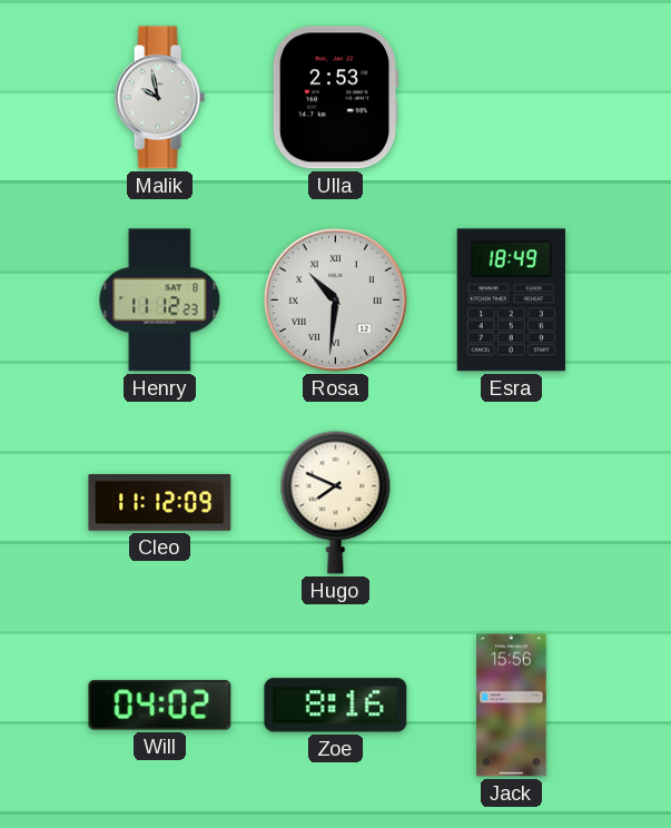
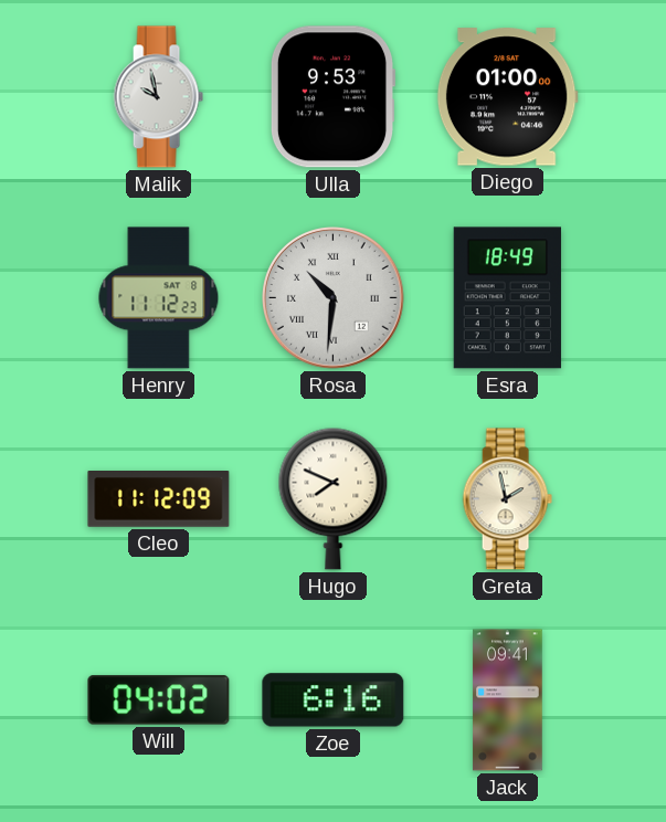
Ulla: 2:53 -> 9:53
Diego: none -> 01:00
Greta: none -> 1:58
Zoe: 8:16 -> 6:16
Jack: 15:56 -> 09:41
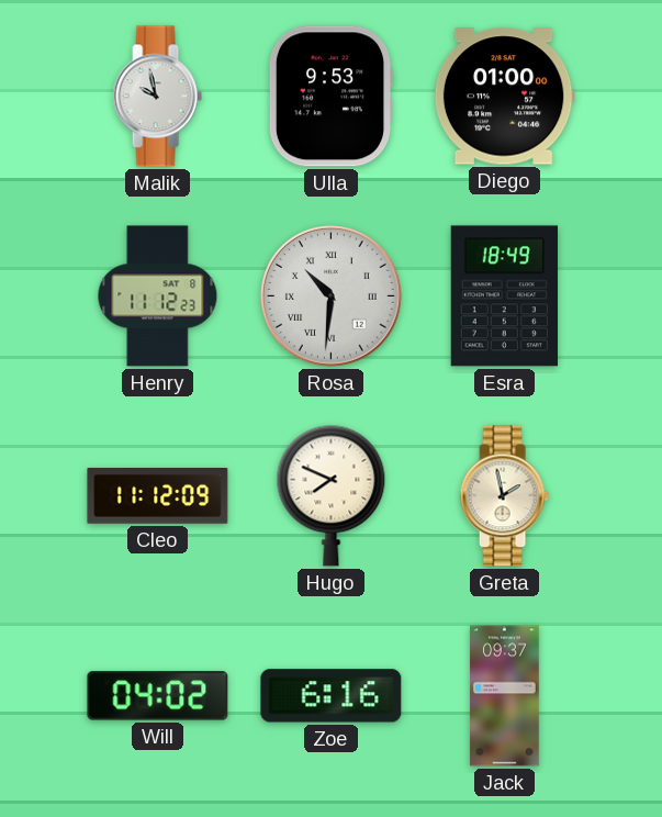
Jack: 09:41 -> 09:37
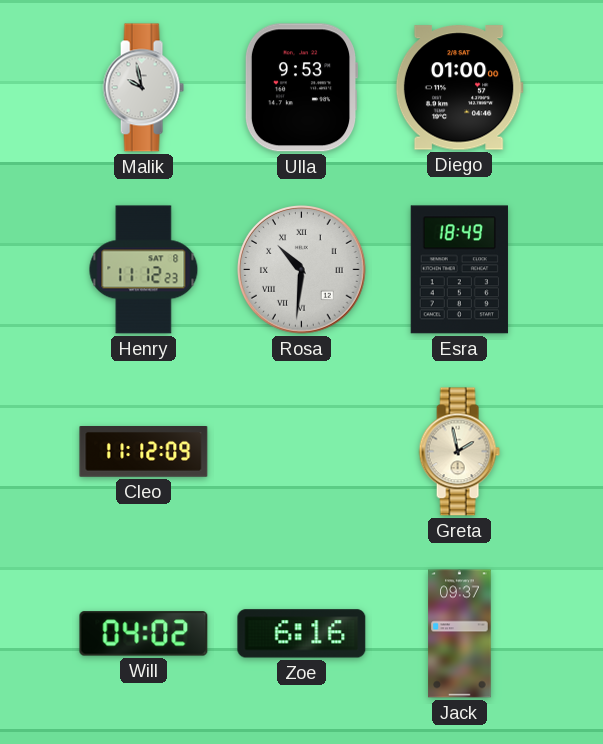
Hugo: 7:49 -> none
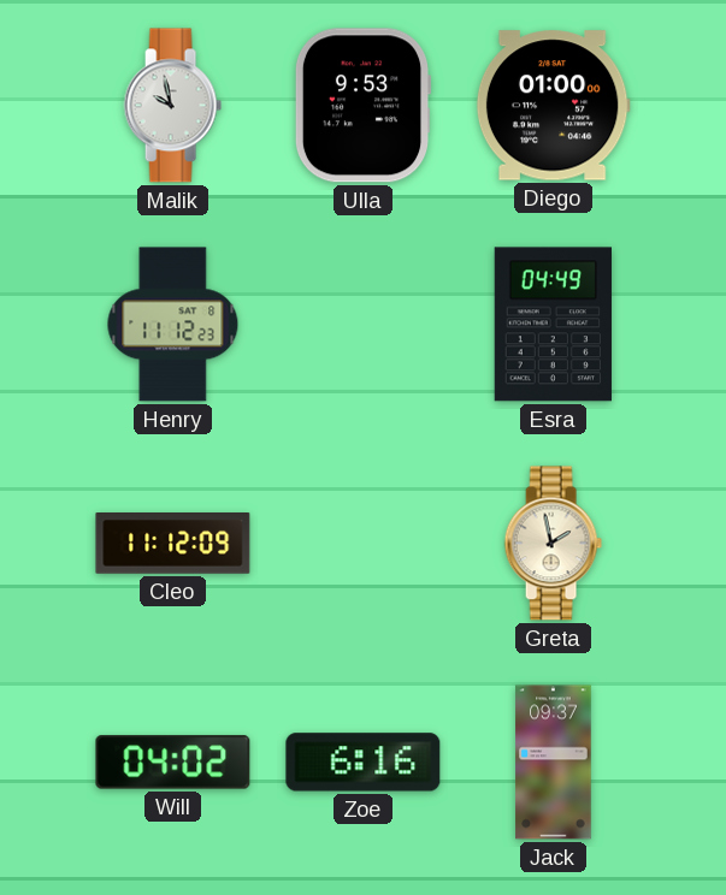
Rosa: 10:31 -> none
Esra: 18:49 -> 04:49
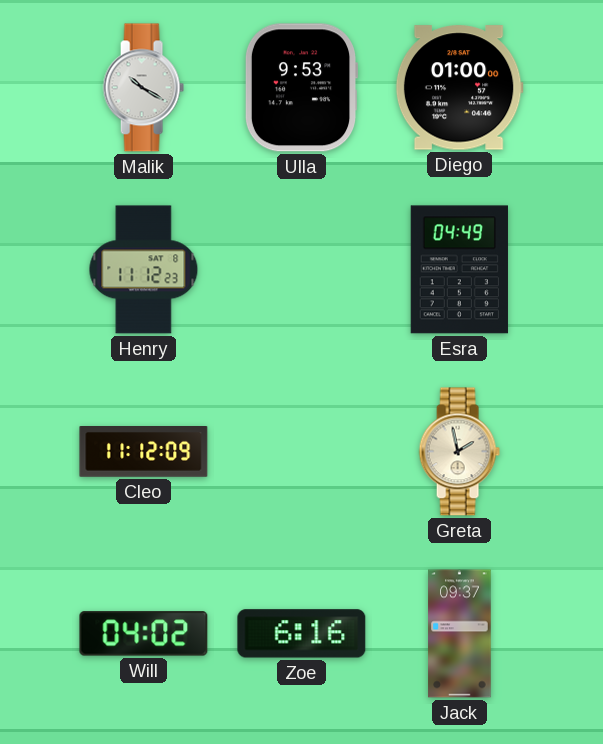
Malik: 9:58 -> 10:20
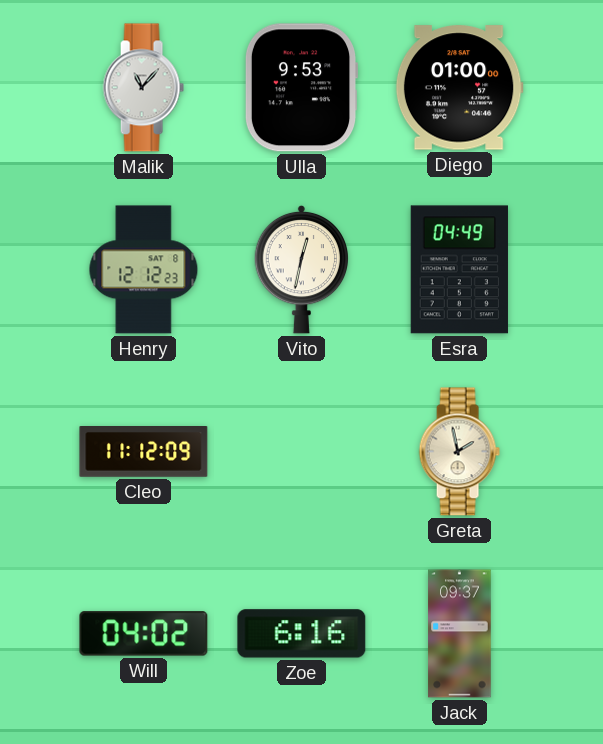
Malik: 10:20 -> 11:07
Henry: 11:12 -> 12:12
Vito: none -> 12:32
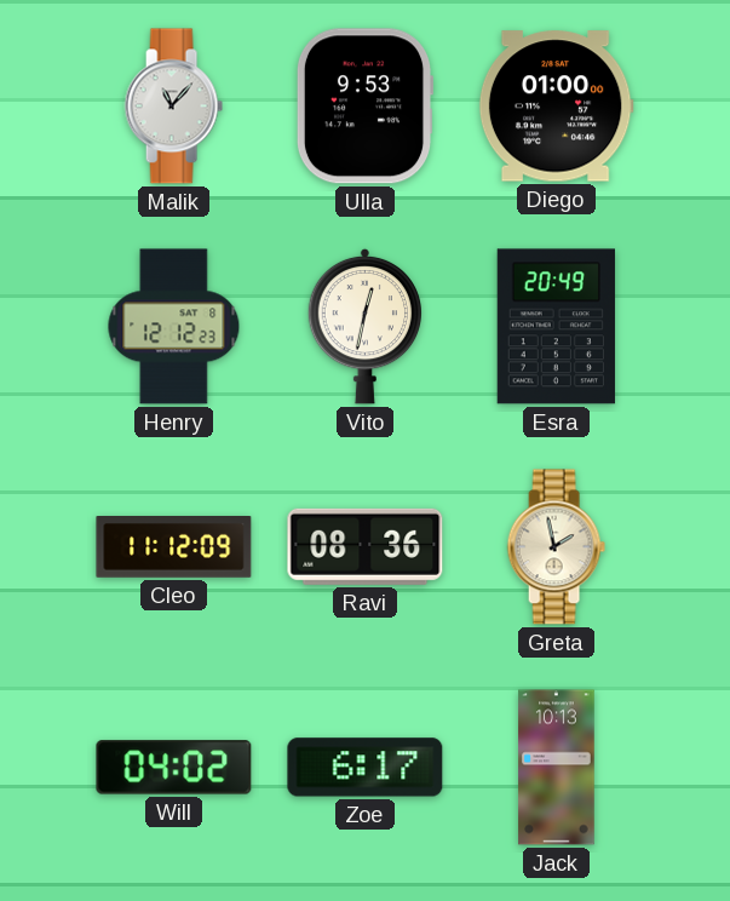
Esra: 04:49 -> 20:49
Ravi: none -> 08:36
Zoe: 6:16 -> 6:17
Jack: 09:37 -> 10:13
